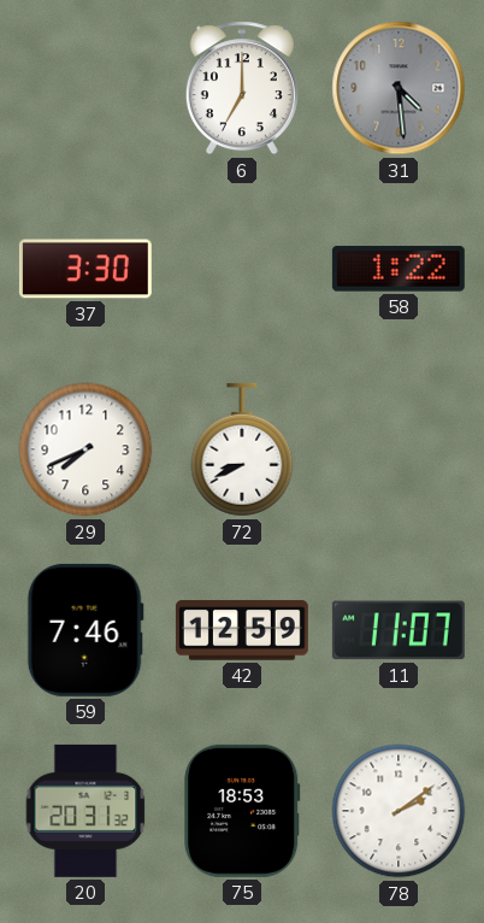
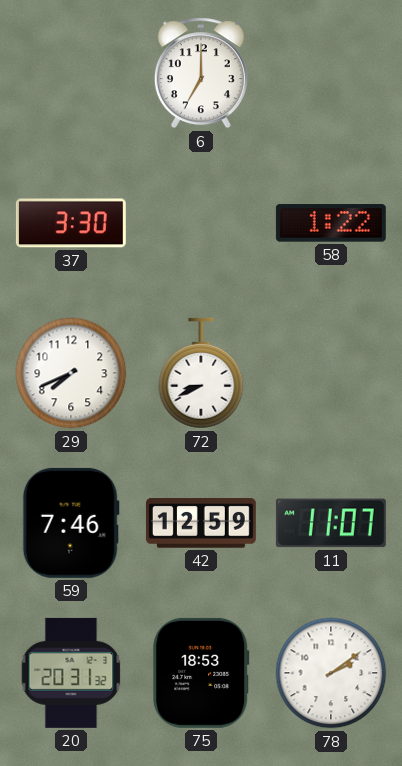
31: 4:29 -> none
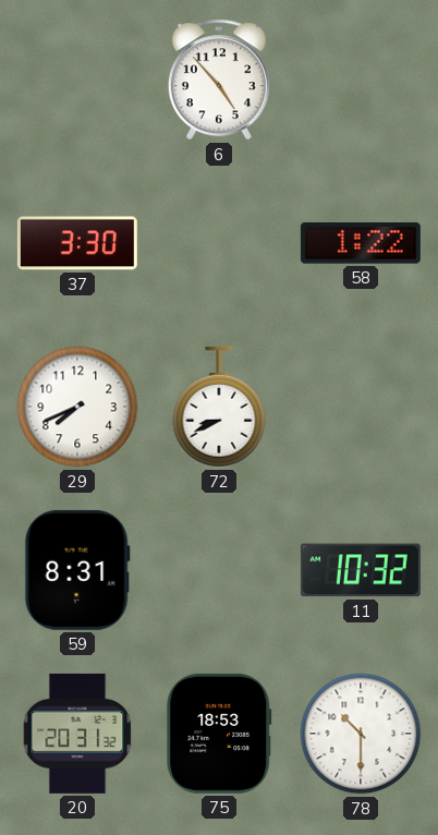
6: 7:00 -> 4:53
59: 7:46 -> 8:31
42: 12:59 -> none
11: 11:07 -> 10:32
78: 2:09 -> 10:30
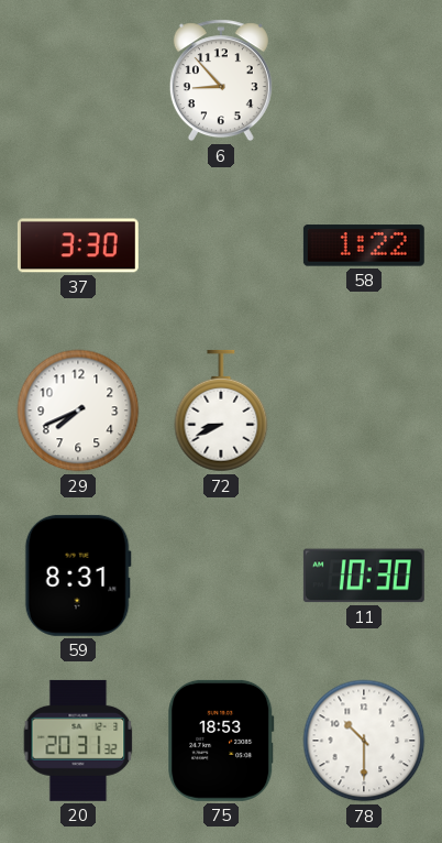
6: 4:53 -> 8:53
11: 10:32 -> 10:30
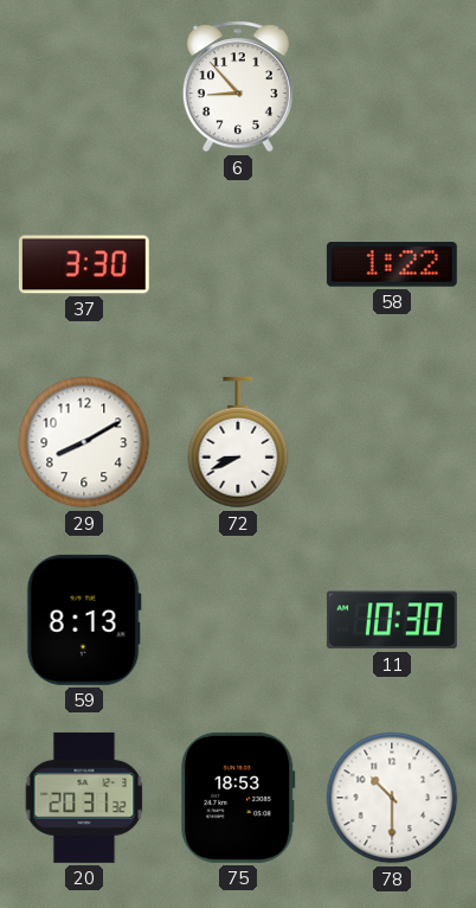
29: 7:41 -> 8:10
59: 8:31 -> 8:13
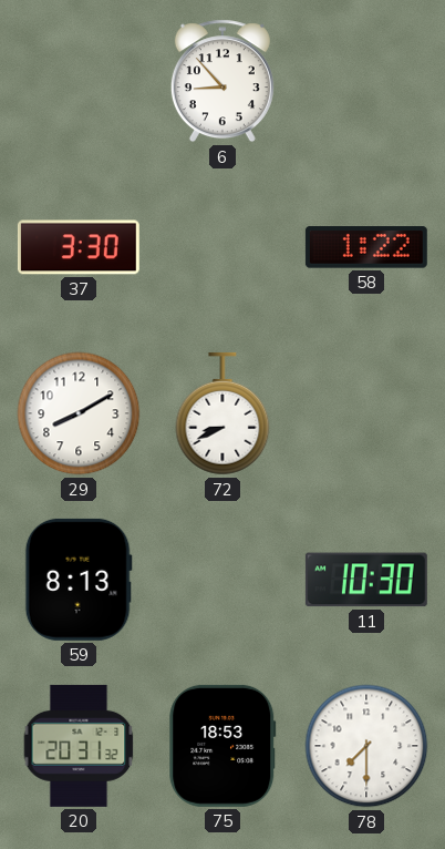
78: 10:30 -> 7:30
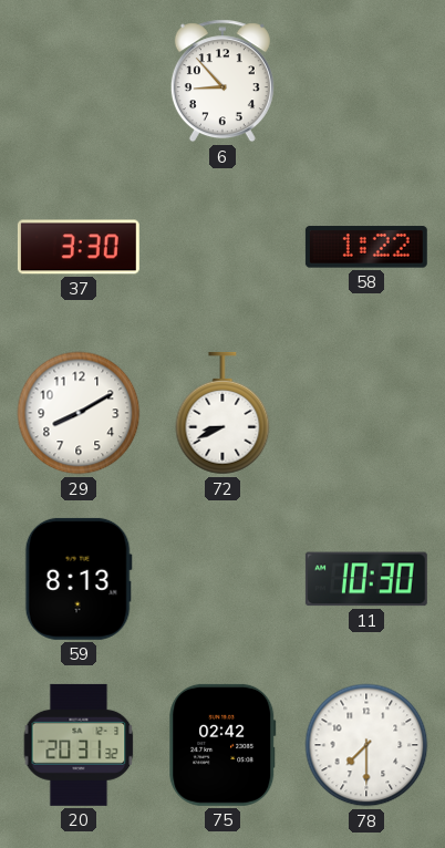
75: 18:53 -> 02:42
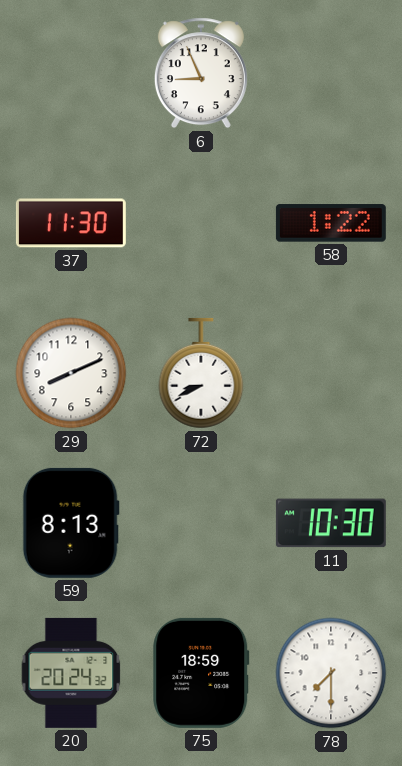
6: 8:53 -> 8:56
37: 3:30 -> 11:30
29: 8:10 -> 8:11
20: 20:31 -> 20:24
75: 02:42 -> 18:59
